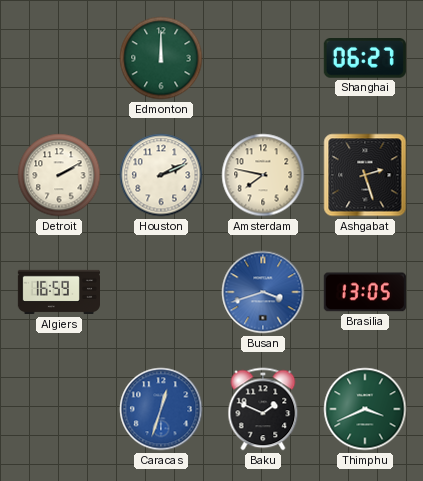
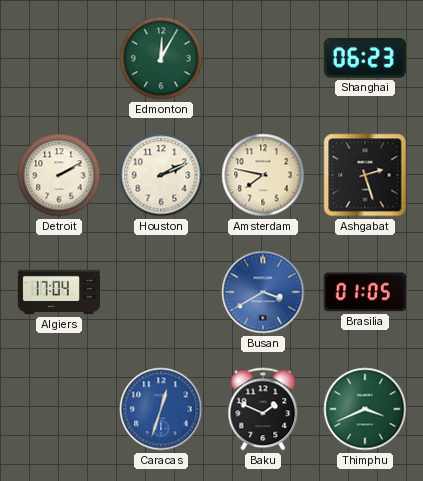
Edmonton: 12:00 -> 12:05
Shanghai: 06:27 -> 06:23
Algiers: 16:59 -> 17:04
Busan: 3:42 -> 3:40
Brasilia: 13:05 -> 01:05
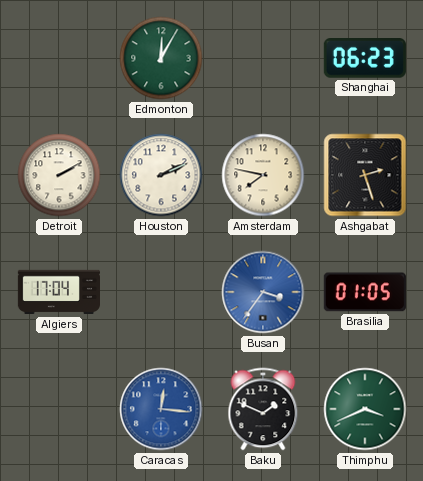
Busan: 3:40 -> 3:36
Caracas: 12:33 -> 12:16
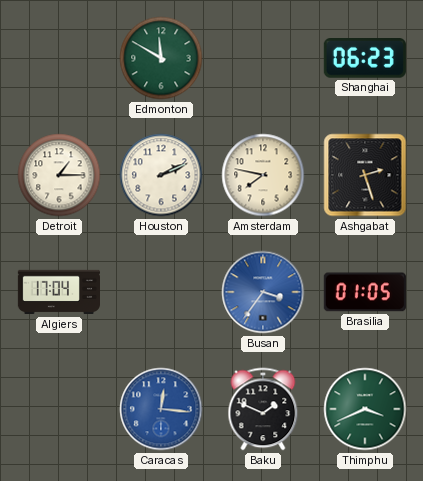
Edmonton: 12:05 -> 11:50
Detroit: 2:10 -> 1:15
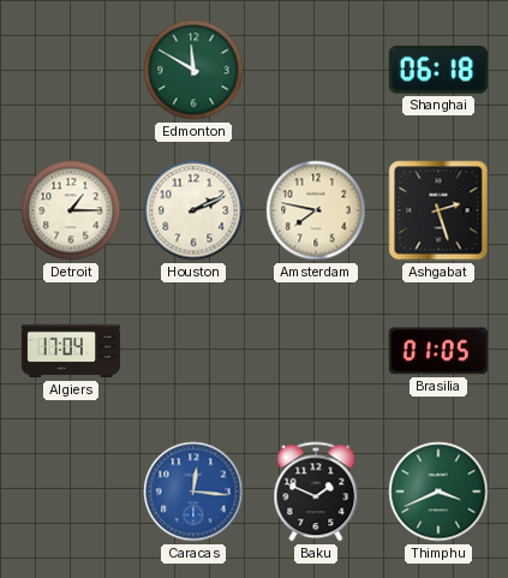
Shanghai: 06:23 -> 06:18
Busan: 3:36 -> none
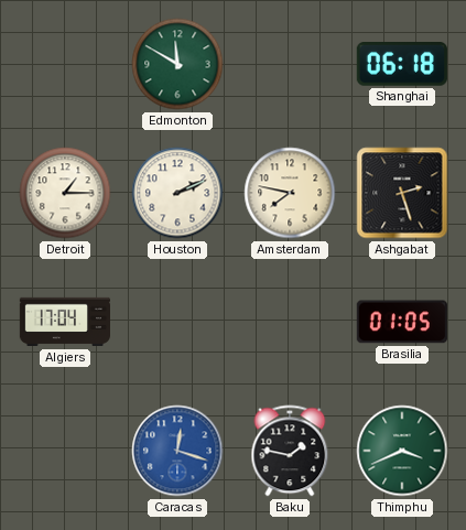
Caracas: 12:16 -> 12:18
Baku: 1:49 -> 1:47
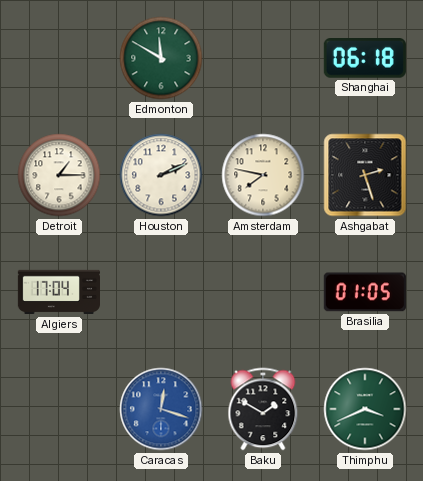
Baku: 1:47 -> 1:50
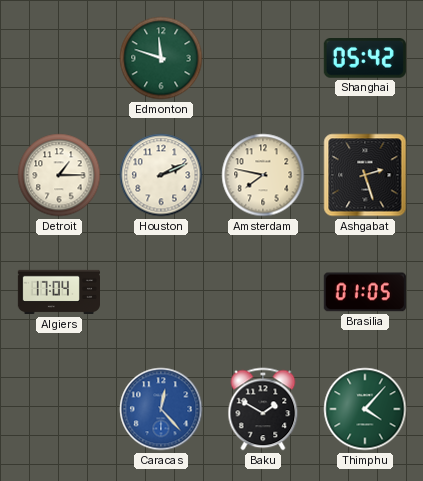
Edmonton: 11:50 -> 11:48
Shanghai: 06:18 -> 05:42
Caracas: 12:18 -> 12:23
Thimphu: 3:41 -> 4:07
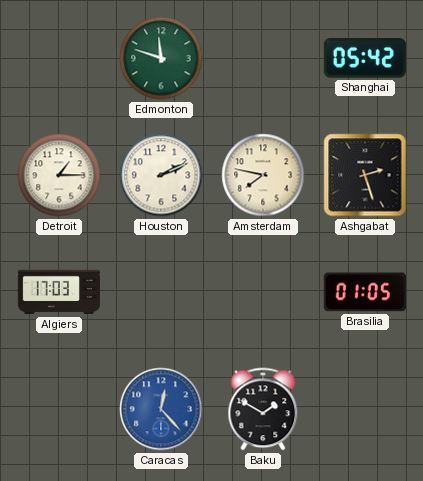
Algiers: 17:04 -> 17:03
Thimphu: 4:07 -> none
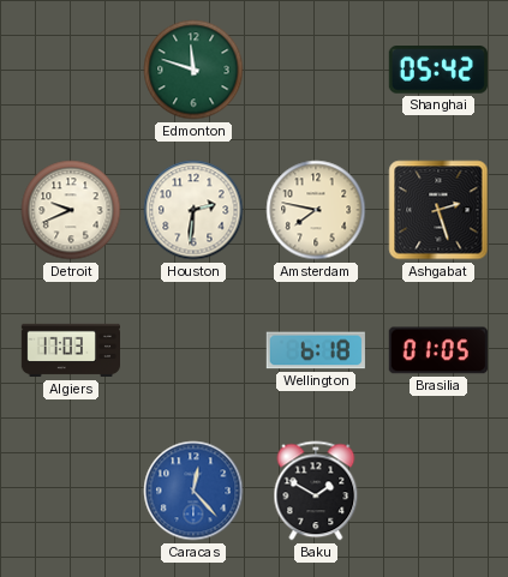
Detroit: 1:15 -> 9:41
Houston: 2:11 -> 2:31
Wellington: none -> 6:18
